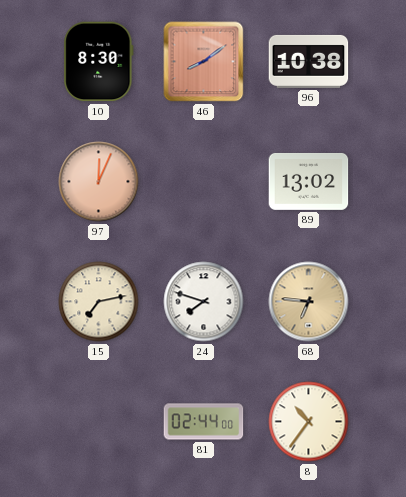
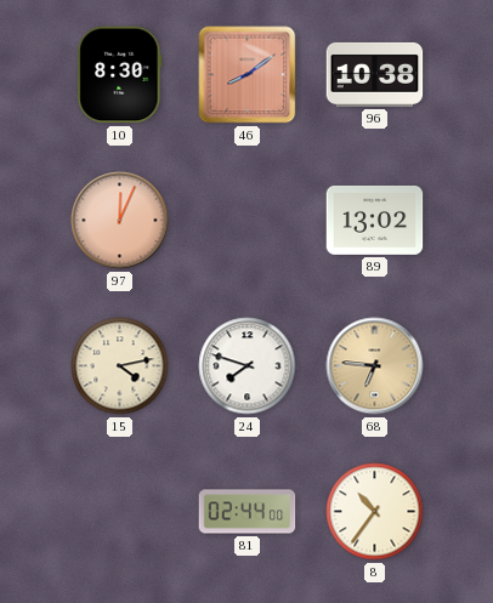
15: 7:13 -> 4:13
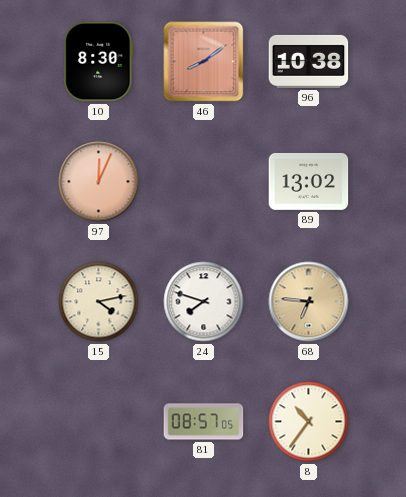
81: 02:44 -> 08:57
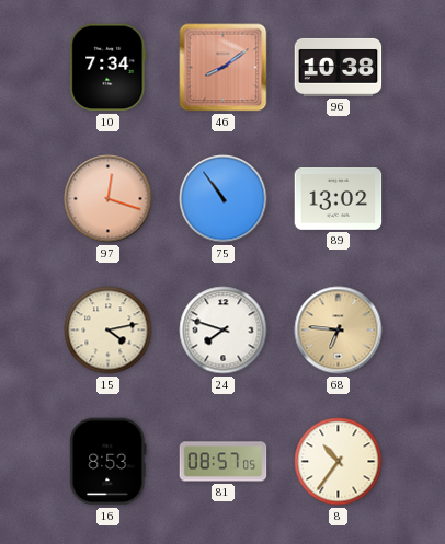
10: 8:30 -> 7:34
97: 12:04 -> 12:18
75: none -> 10:54
16: none -> 8:53
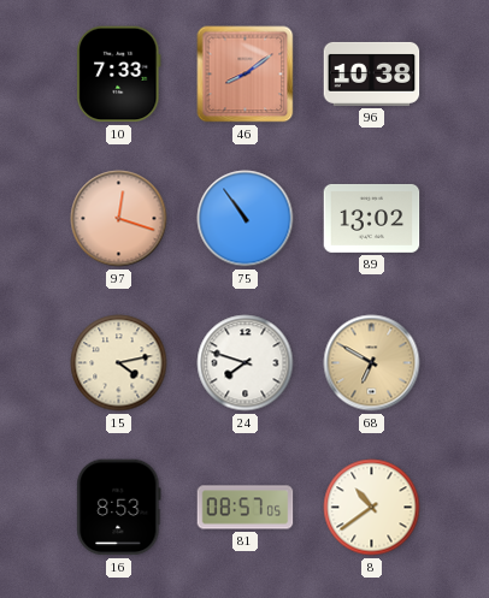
10: 7:34 -> 7:33
68: 6:46 -> 6:50
8: 10:36 -> 10:39
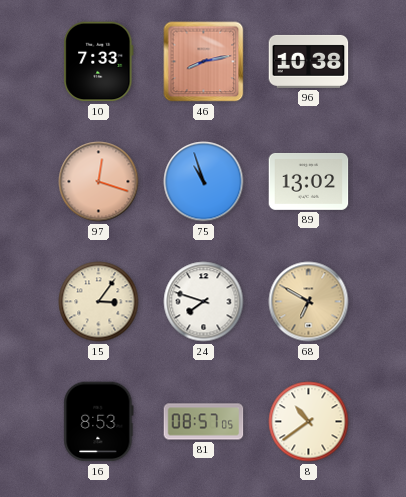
46: 8:09 -> 8:13
75: 10:54 -> 10:57
15: 4:13 -> 3:06
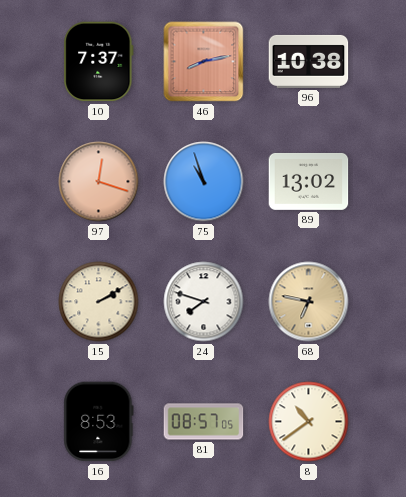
10: 7:33 -> 7:37
15: 3:06 -> 2:10
68: 6:50 -> 6:47
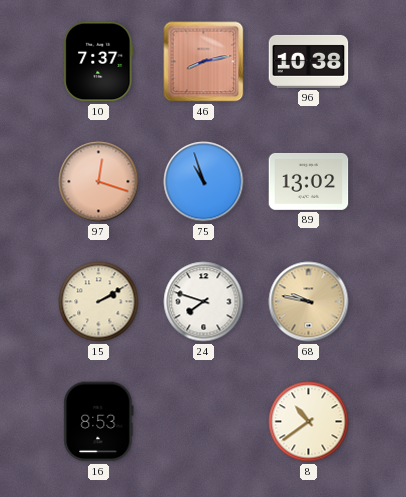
68: 6:47 -> 9:47
81: 08:57 -> none
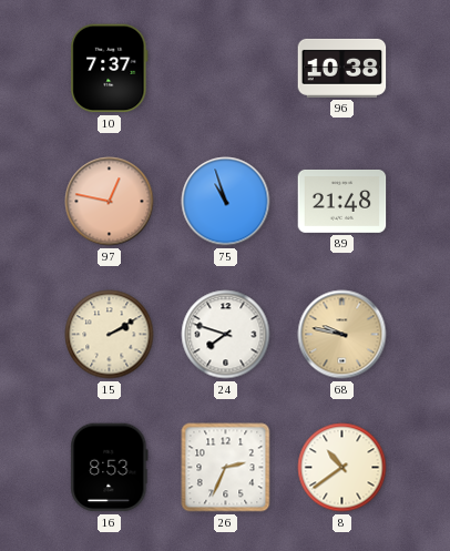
46: 8:13 -> none
97: 12:18 -> 12:47
89: 13:02 -> 21:48
26: none -> 2:34
